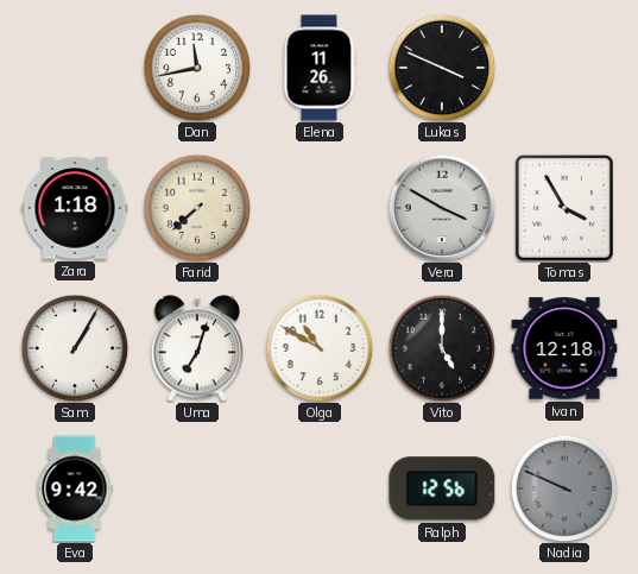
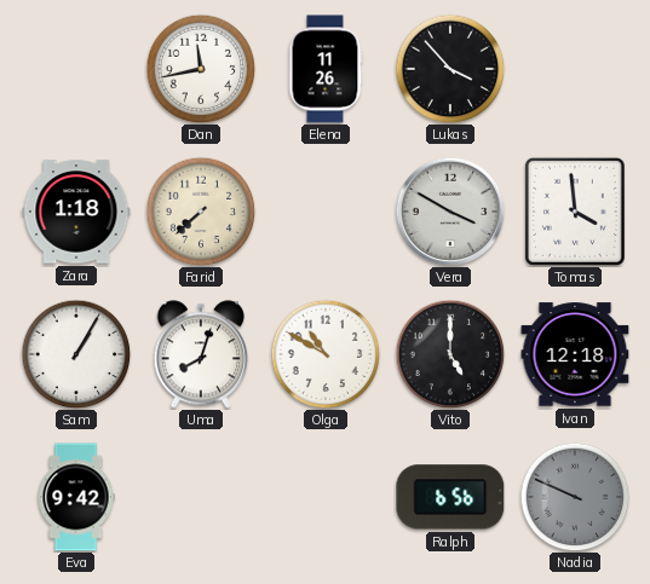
Lukas: 3:49 -> 3:53
Tomas: 3:55 -> 3:59
Uma: 7:03 -> 8:03
Ralph: 12:56 -> 6:56
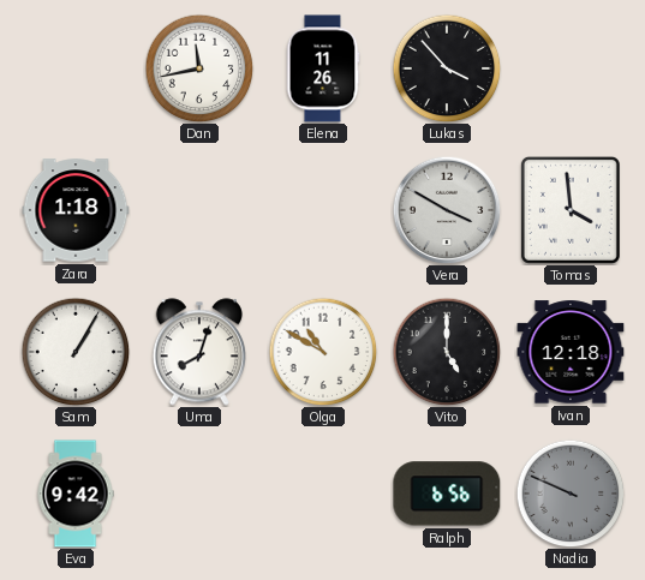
Farid: 7:38 -> none
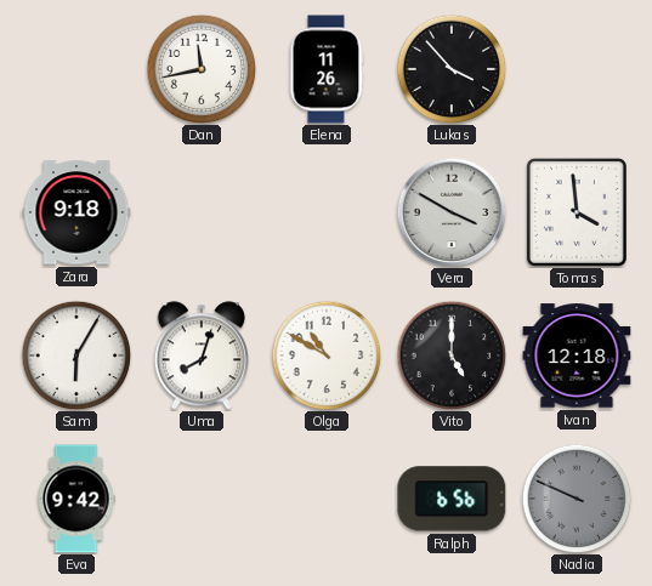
Zara: 1:18 -> 9:18
Sam: 1:05 -> 6:05
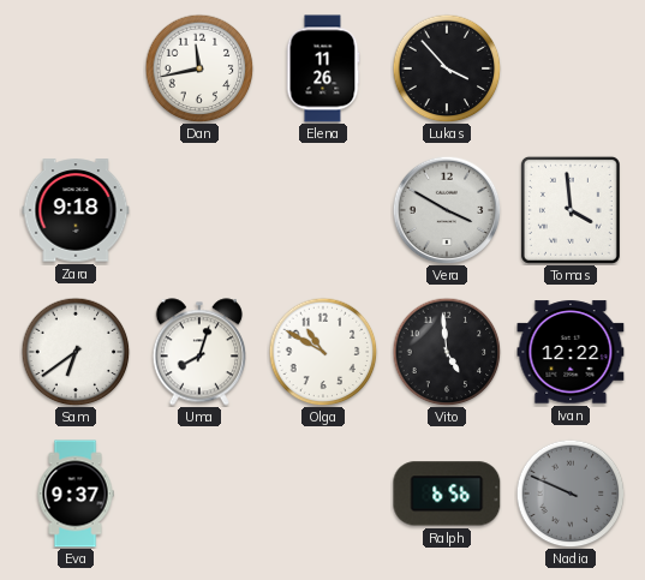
Sam: 6:05 -> 6:39
Vito: 5:00 -> 4:59
Ivan: 12:18 -> 12:22
Eva: 9:42 -> 9:37
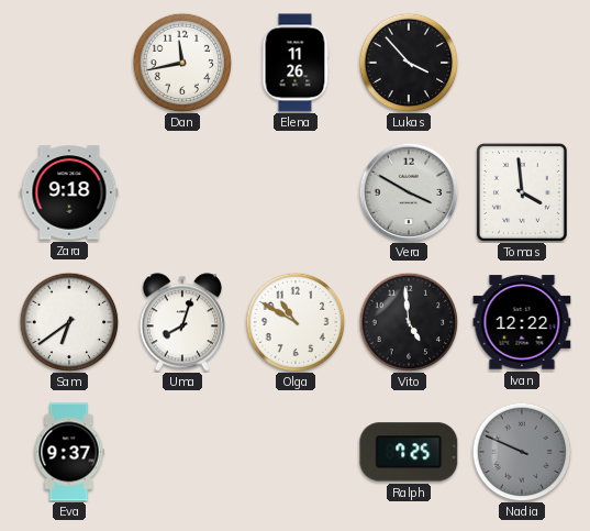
Ralph: 6:56 -> 7:25
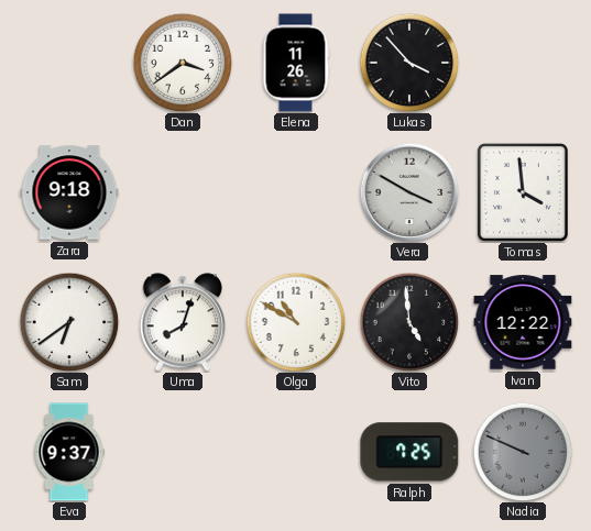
Dan: 11:43 -> 3:39
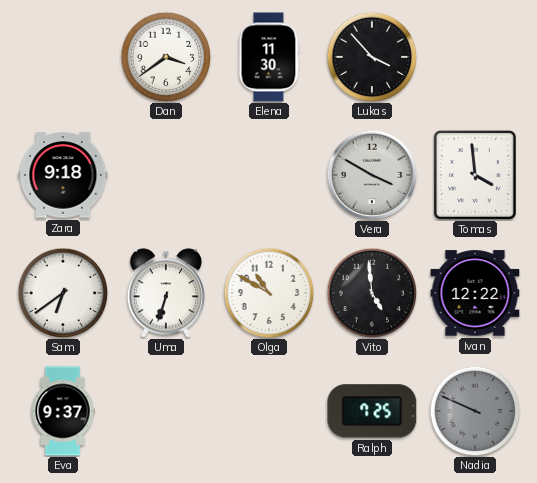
Elena: 11:26 -> 11:30
Uma: 8:03 -> 6:33
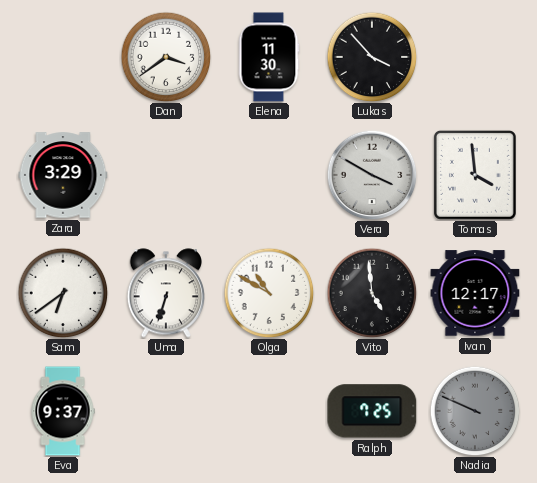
Zara: 9:18 -> 3:29
Ivan: 12:22 -> 12:17
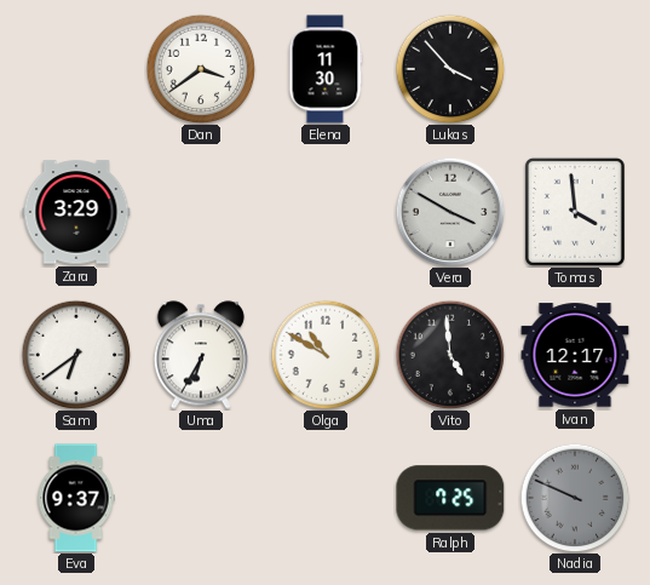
Uma: 6:33 -> 6:35
